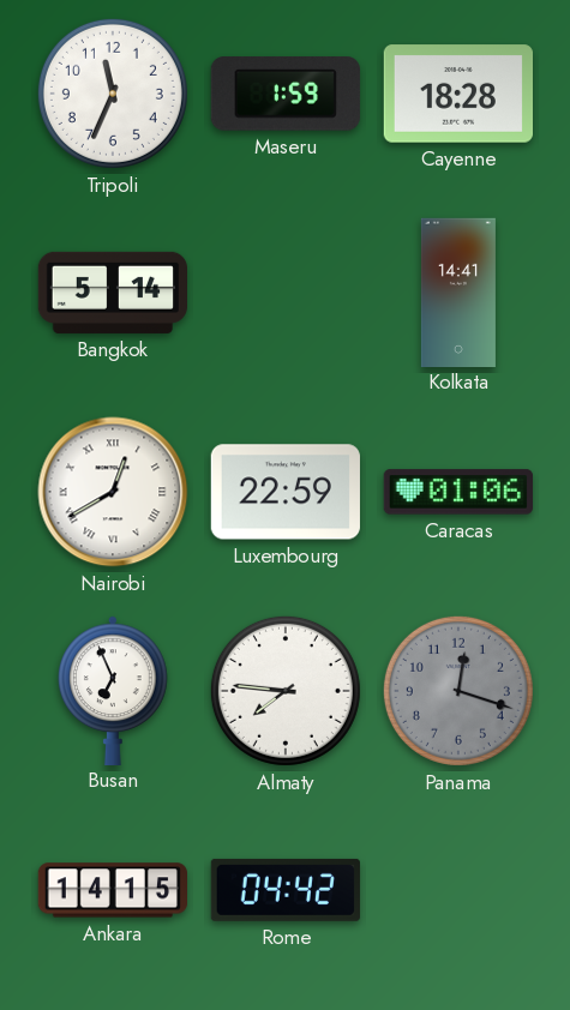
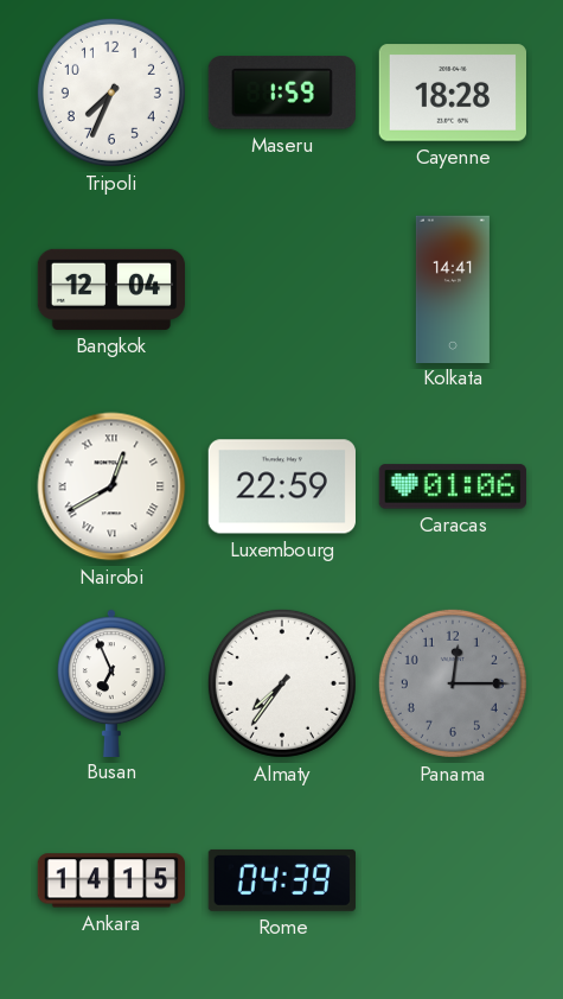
Tripoli: 11:34 -> 7:34
Bangkok: 5:14 -> 12:04
Almaty: 7:46 -> 7:36
Panama: 12:18 -> 12:15
Rome: 04:42 -> 04:39
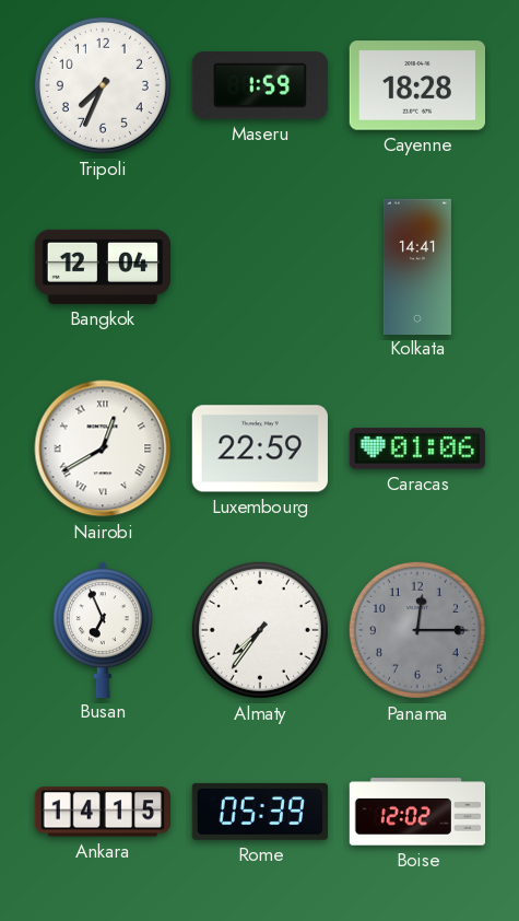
Rome: 04:39 -> 05:39
Boise: none -> 12:02
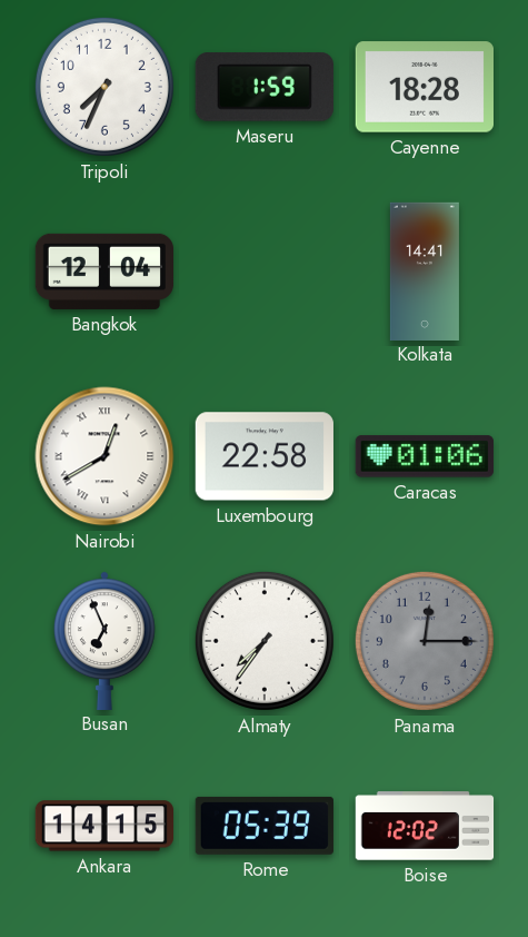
Luxembourg: 22:59 -> 22:58
